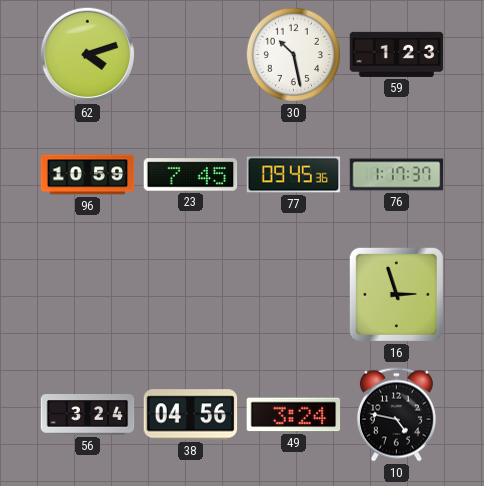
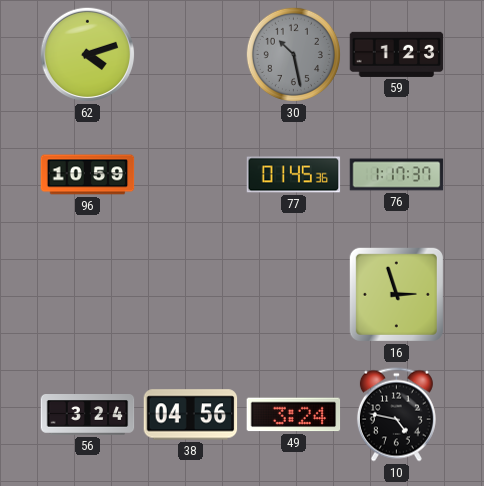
30 dial: white -> grey
23: 7:45 -> none
77: 09:45 -> 01:45
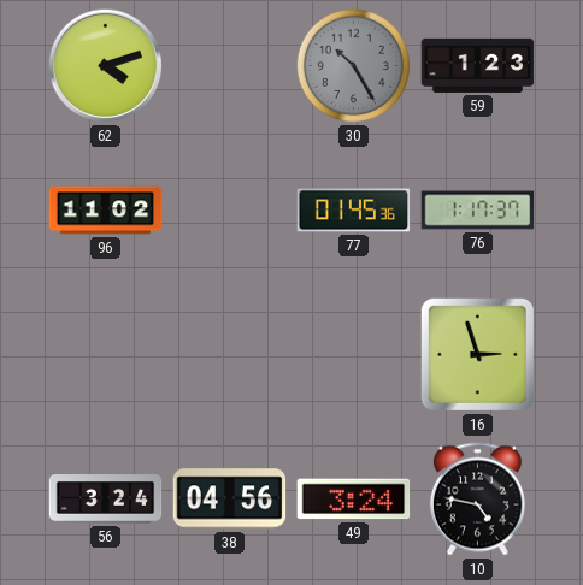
30: 10:28 -> 10:25
96: 10:59 -> 11:02
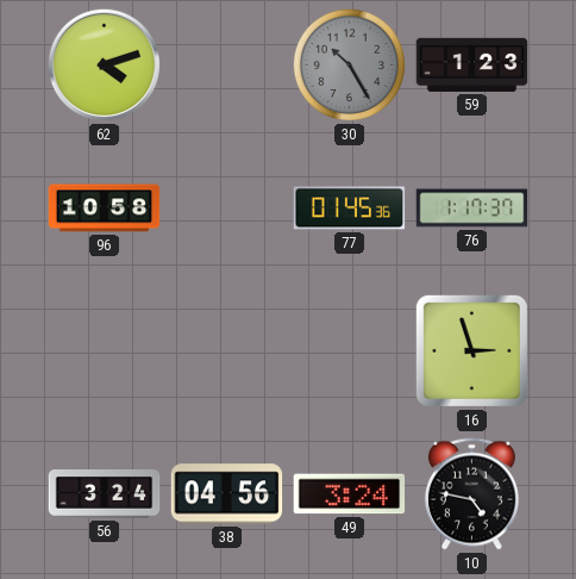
96: 11:02 -> 10:58
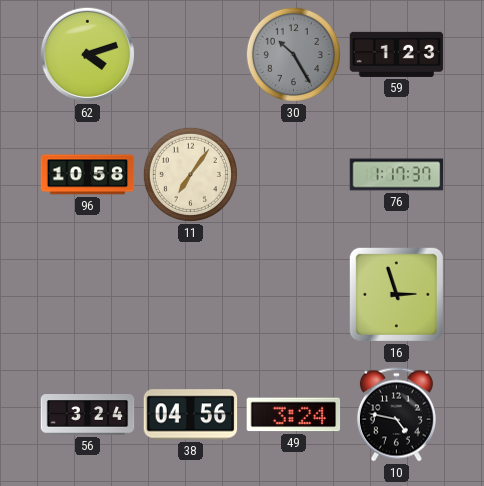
11: none -> 7:06
77: 01:45 -> none
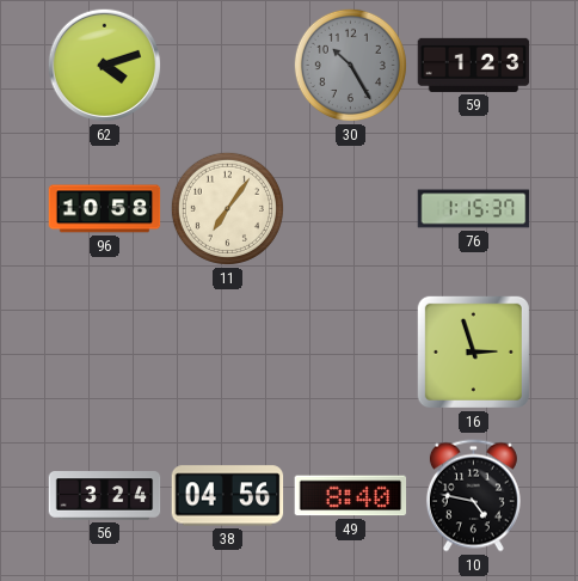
76: 1:17 -> 1:15
49: 3:24 -> 8:40
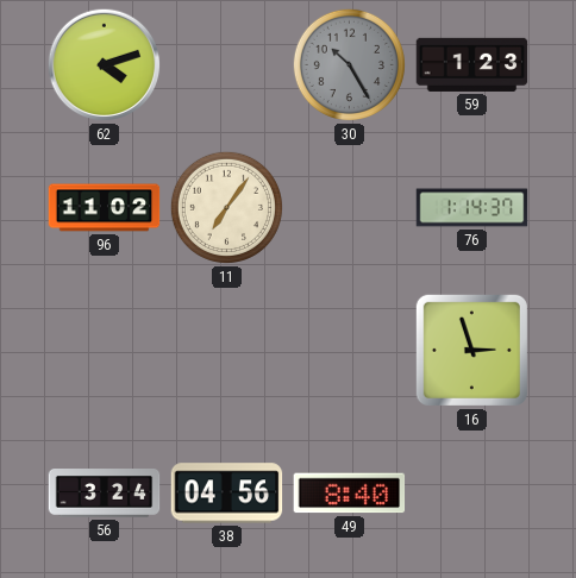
96: 10:58 -> 11:02
76: 1:15 -> 1:14
10: 4:47 -> none
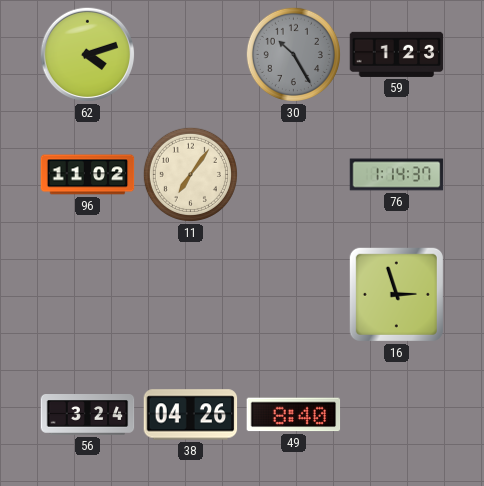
38: 04:56 -> 04:26
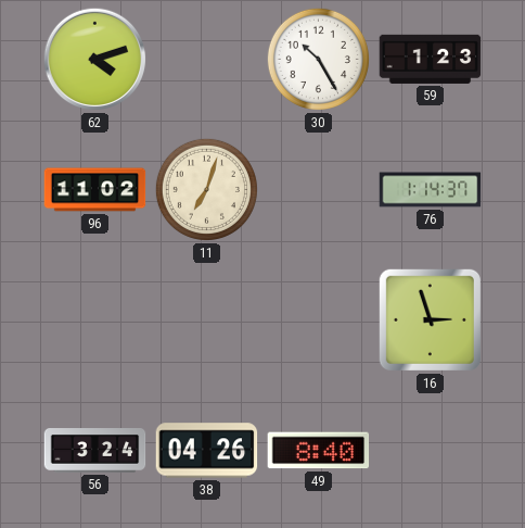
30 dial: grey -> white
11: 7:06 -> 7:03
